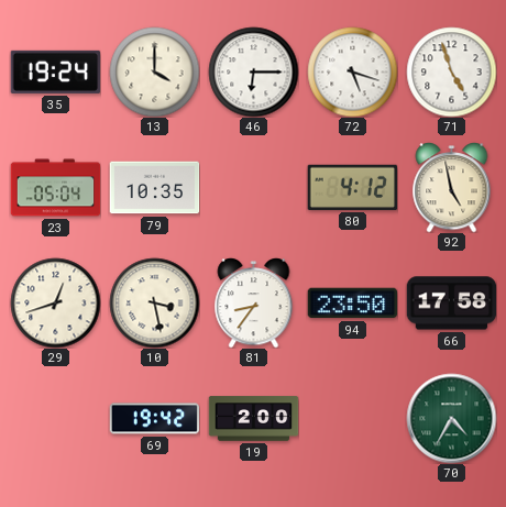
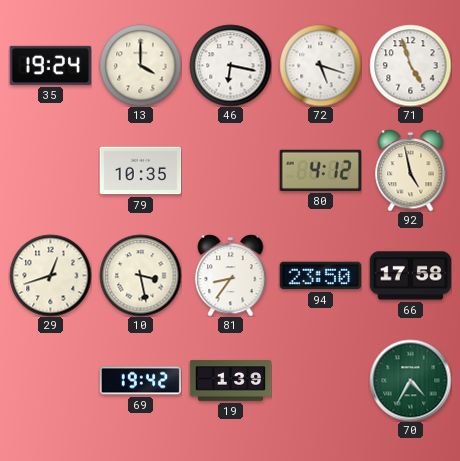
46: 6:15 -> 6:17
23: 05:04 -> none
19: 2:00 -> 1:39
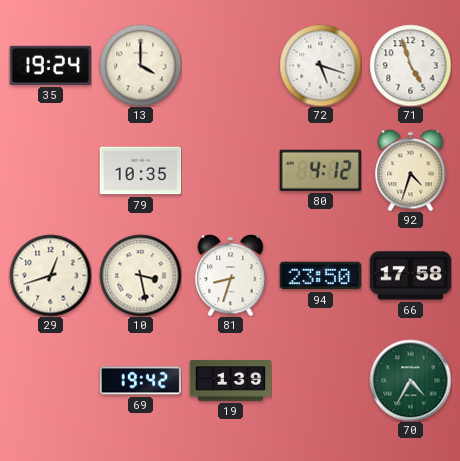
46: 6:17 -> none
92: 4:58 -> 4:33
81: 8:36 -> 8:33
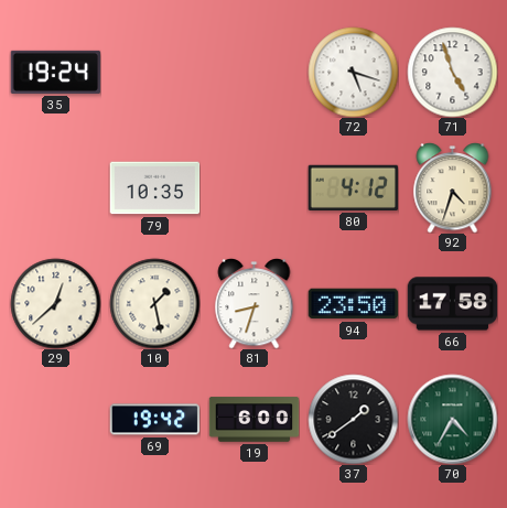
13: 4:00 -> none
29: 12:42 -> 12:38
10: 3:28 -> 1:28
19: 1:39 -> 6:00
37: none -> 1:39
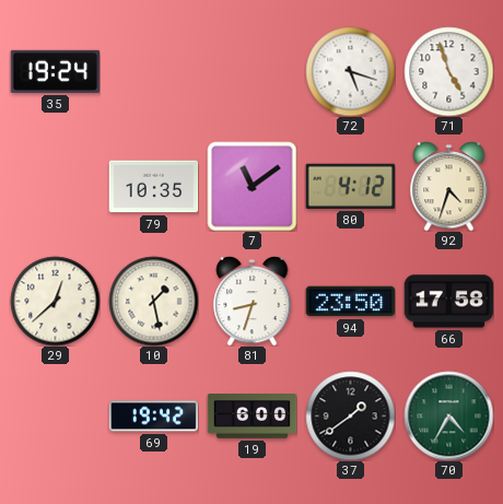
7: none -> 11:09
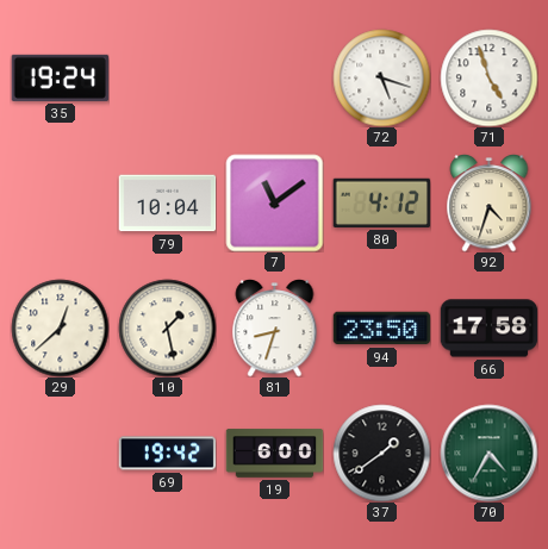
79: 10:35 -> 10:04
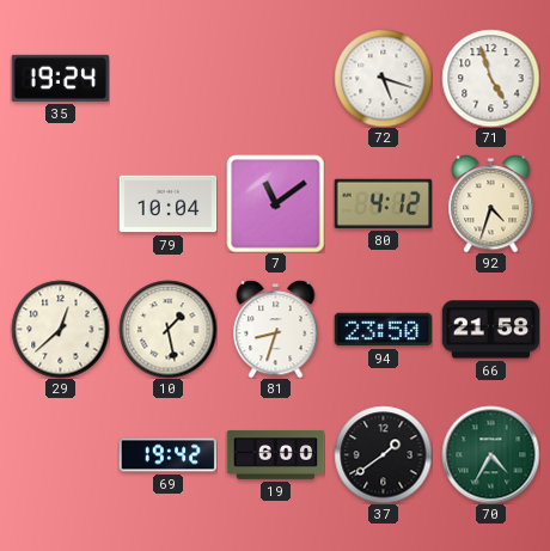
66: 17:58 -> 21:58
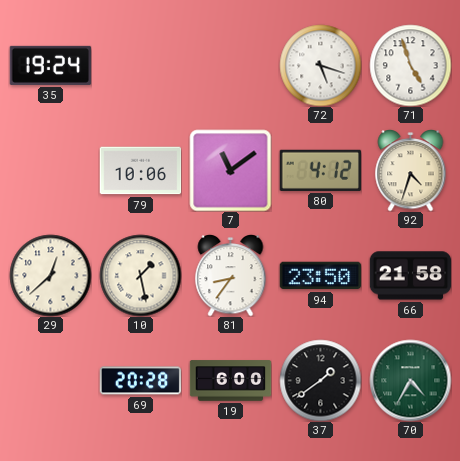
79: 10:04 -> 10:06
81: 8:33 -> 8:36
69: 19:42 -> 20:28
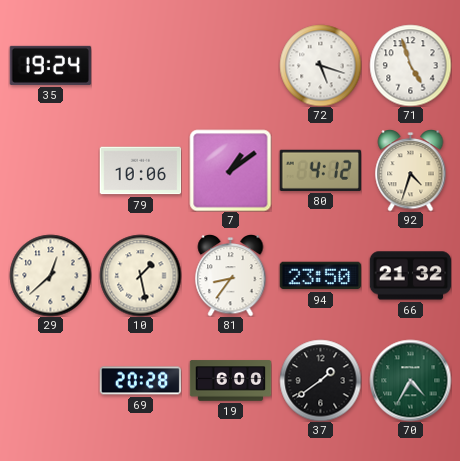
7: 11:09 -> 1:09
66: 21:58 -> 21:32
